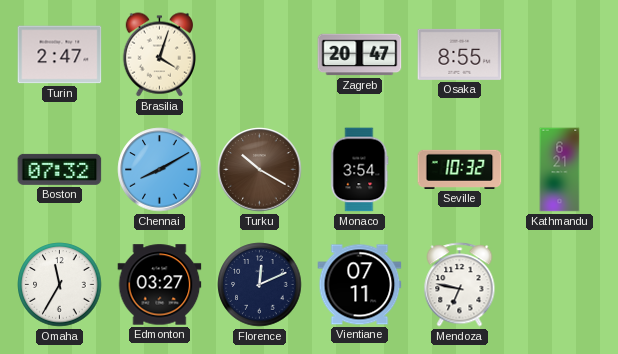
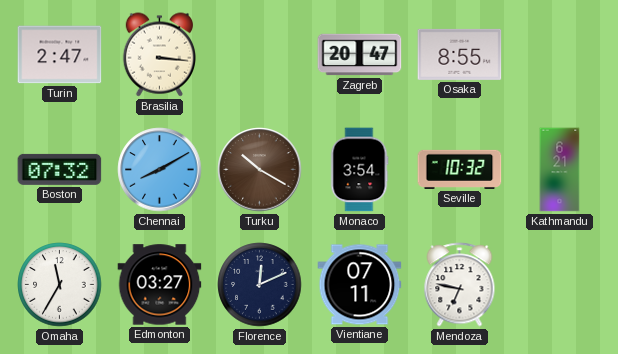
Brasilia: 4:03 -> 3:16
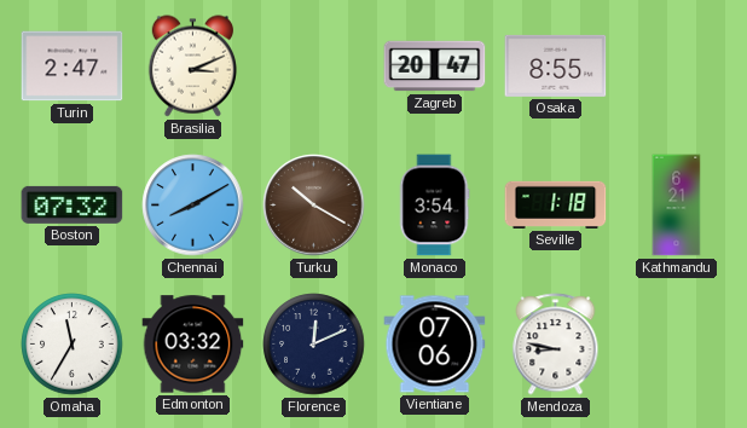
Brasilia: 3:16 -> 3:11
Seville: 10:32 -> 1:18
Edmonton: 03:27 -> 03:32
Vientiane: 07:11 -> 07:06
Mendoza: 6:47 -> 8:47
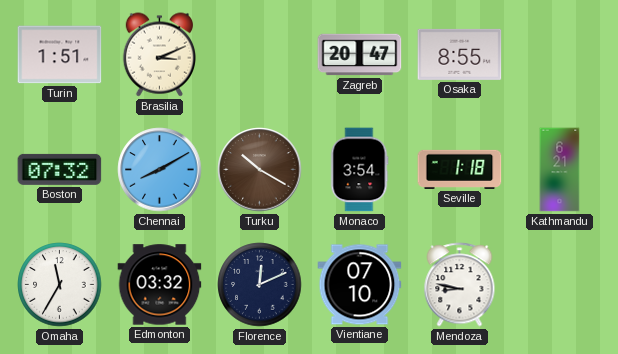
Turin: 2:47 -> 1:51
Vientiane: 07:06 -> 07:10
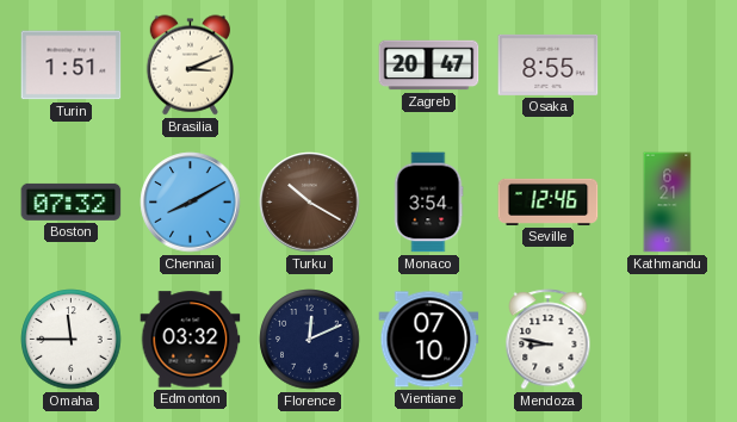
Seville: 1:18 -> 12:46
Omaha: 11:35 -> 11:45
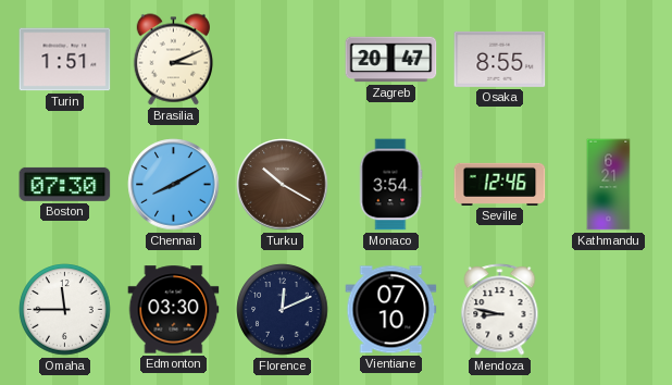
Boston: 07:32 -> 07:30
Edmonton: 03:32 -> 03:30
